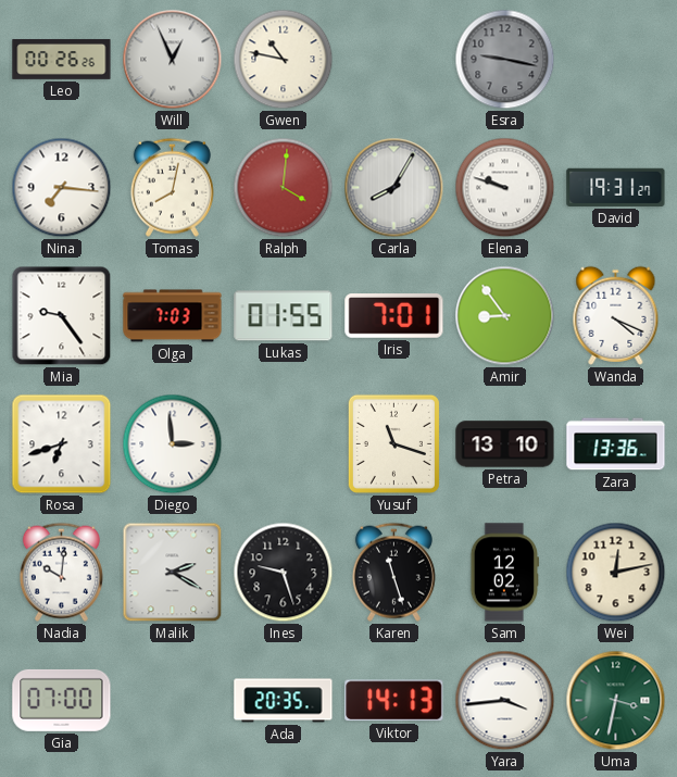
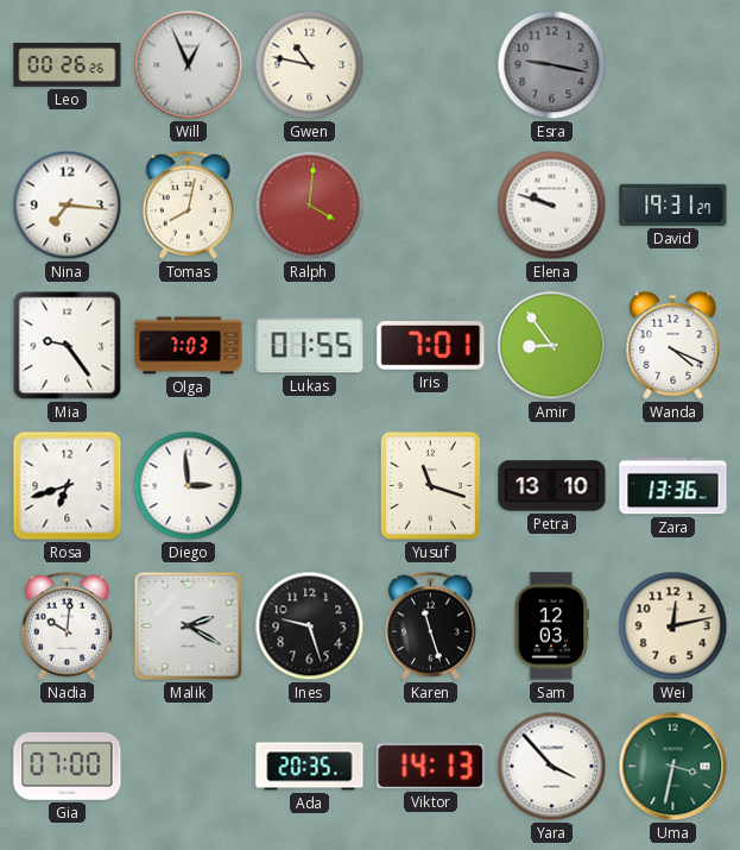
Carla: 8:05 -> none
Sam: 12:02 -> 12:03
Yara: 3:44 -> 3:53
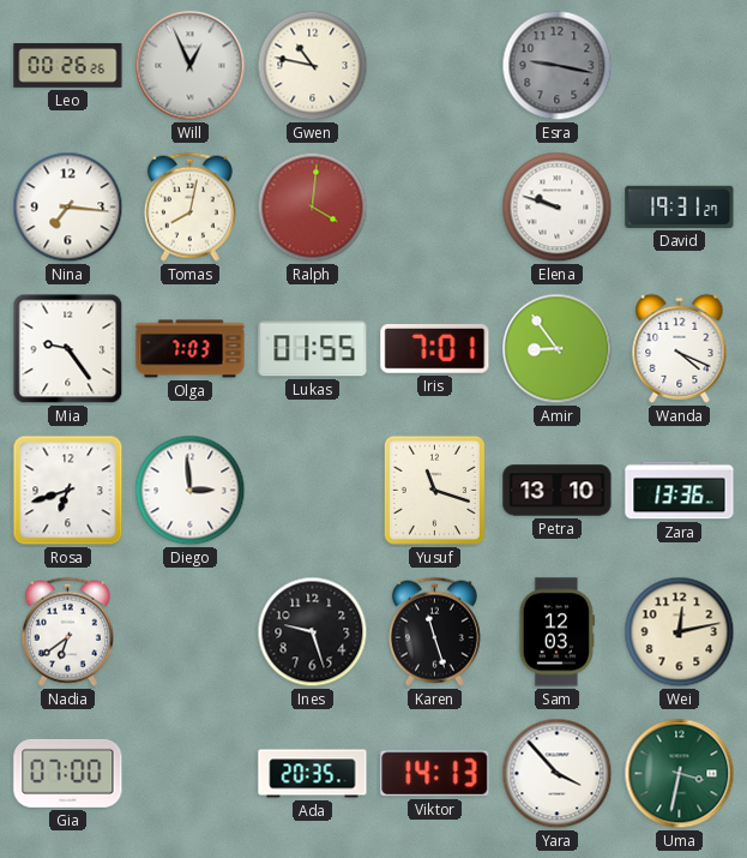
Nadia: 10:01 -> 6:39
Malik: 2:20 -> none
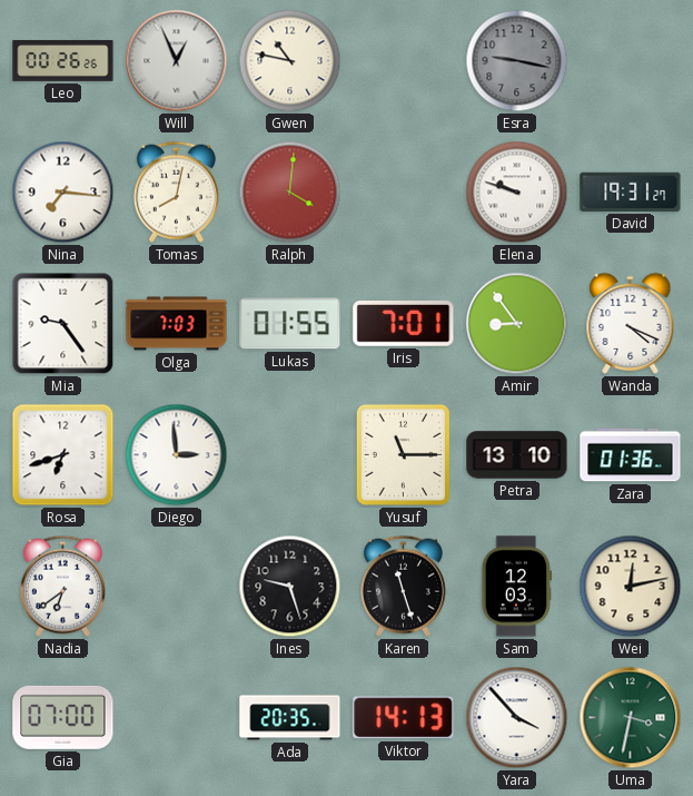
Yusuf: 11:18 -> 11:15
Zara: 13:36 -> 01:36
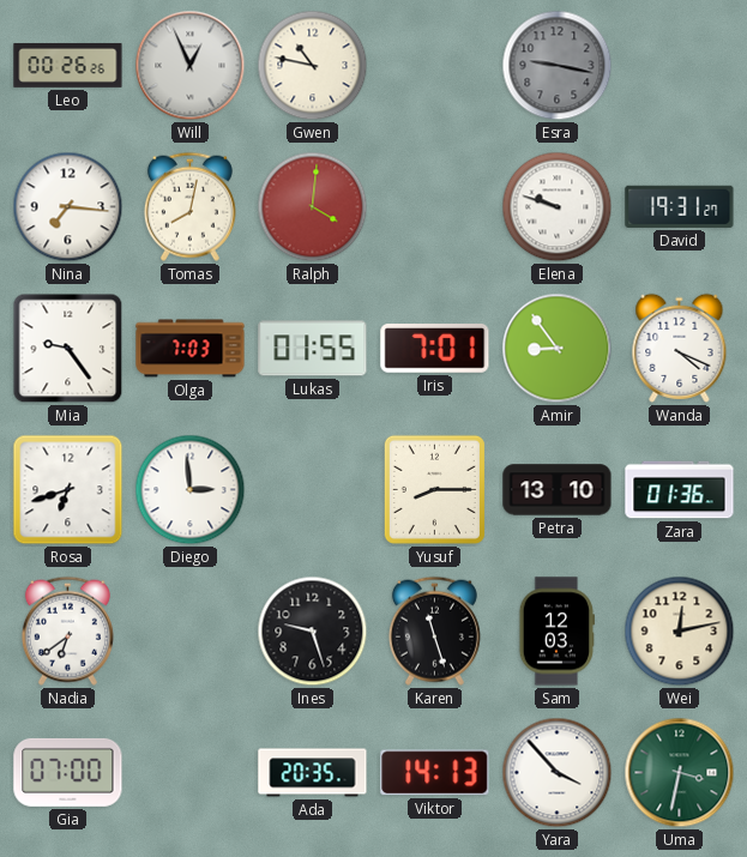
Yusuf: 11:15 -> 8:15
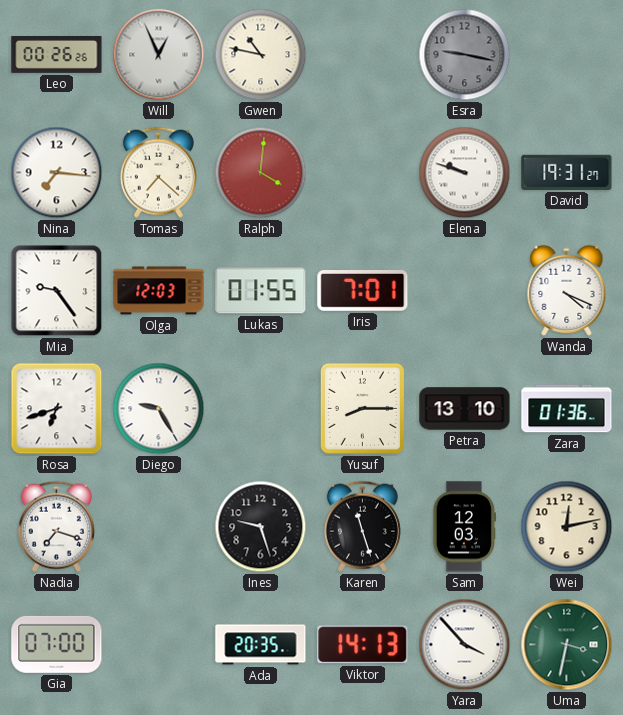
Tomas: 8:02 -> 7:22
Olga: 7:03 -> 12:03
Amir: 8:54 -> none
Diego: 2:59 -> 9:25
Nadia: 6:39 -> 7:18
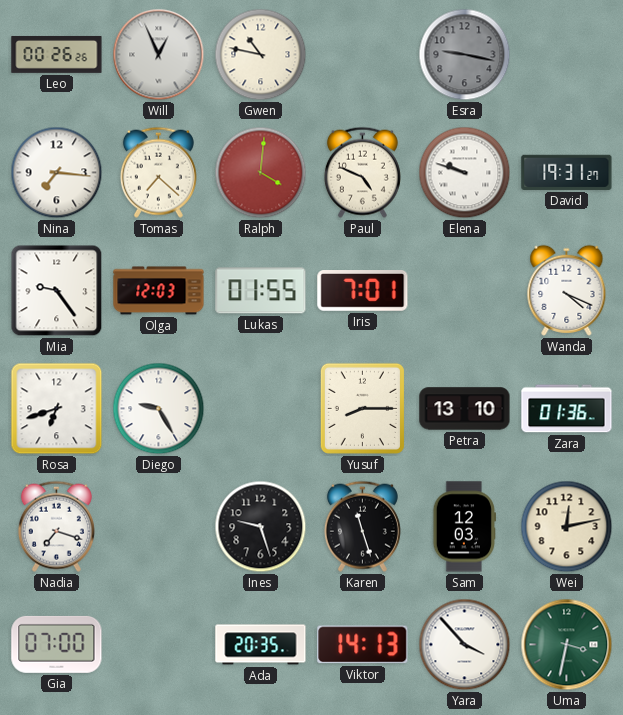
Paul: none -> 4:49
